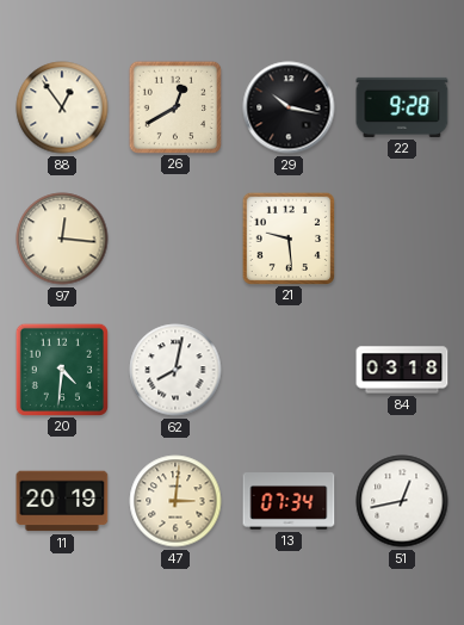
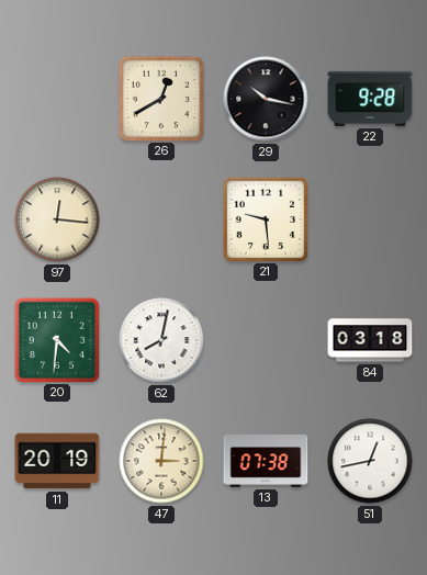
88: 12:54 -> none
13: 07:34 -> 07:38
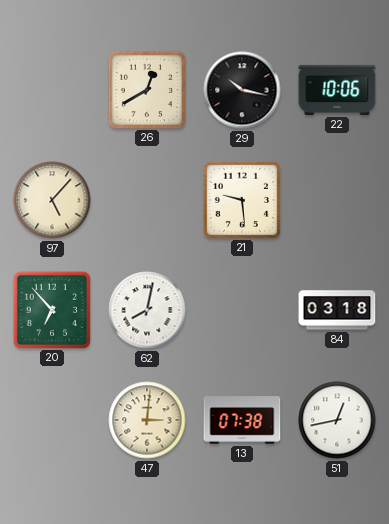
22: 9:28 -> 10:06
97: 12:16 -> 5:07
20: 4:31 -> 6:53
11: 20:19 -> none
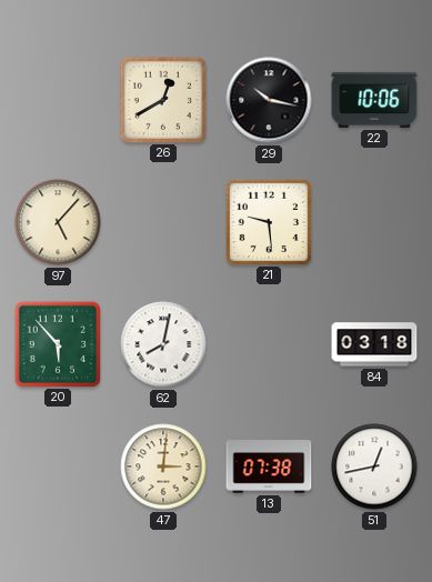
20: 6:53 -> 5:53
